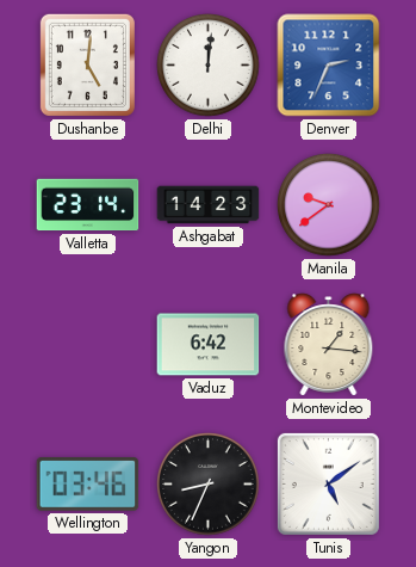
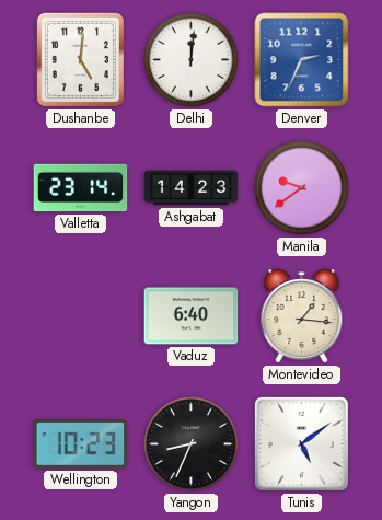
Vaduz: 6:42 -> 6:40
Wellington: 03:46 -> 10:23
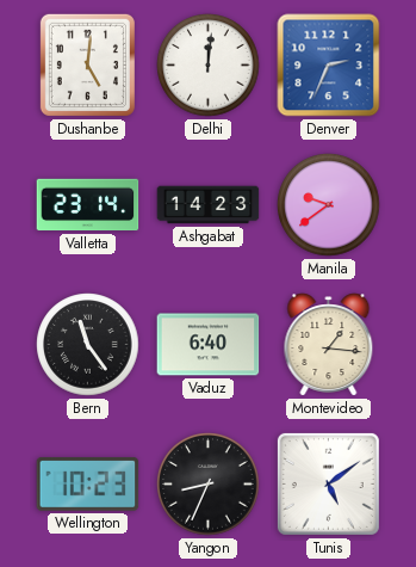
Bern: none -> 11:24
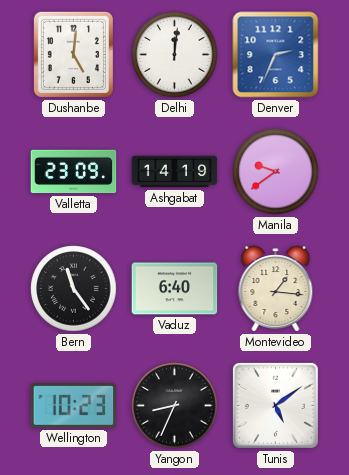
Valletta: 23:14 -> 23:09
Ashgabat: 14:23 -> 14:19
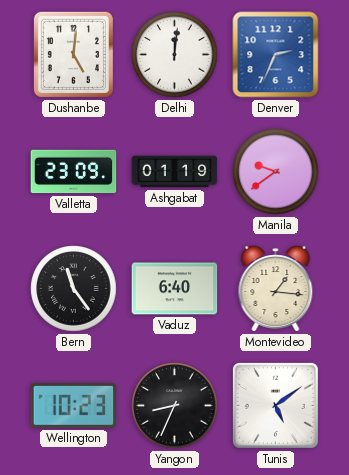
Ashgabat: 14:19 -> 01:19
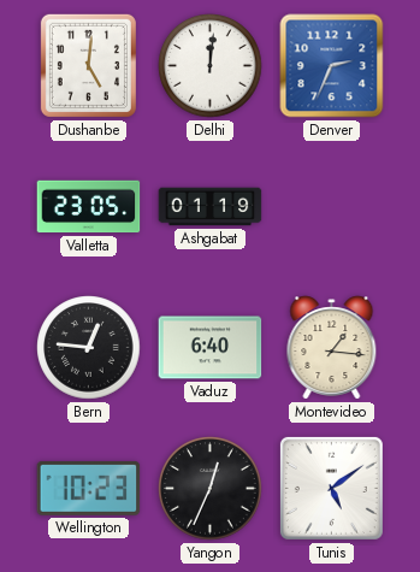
Valletta: 23:09 -> 23:05
Manila: 9:39 -> none
Bern: 11:24 -> 12:46
Yangon: 8:34 -> 12:34
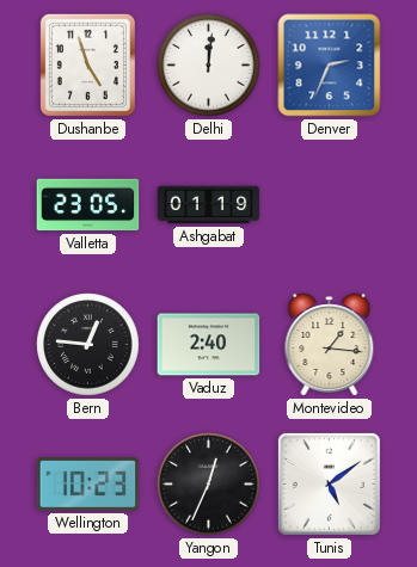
Dushanbe: 5:01 -> 4:57
Vaduz: 6:40 -> 2:40
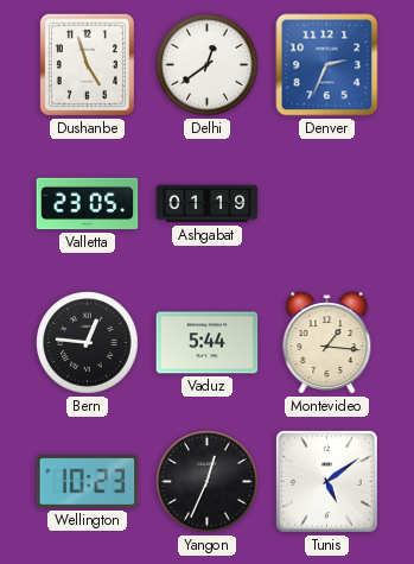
Delhi: 12:01 -> 12:39
Vaduz: 2:40 -> 5:44
